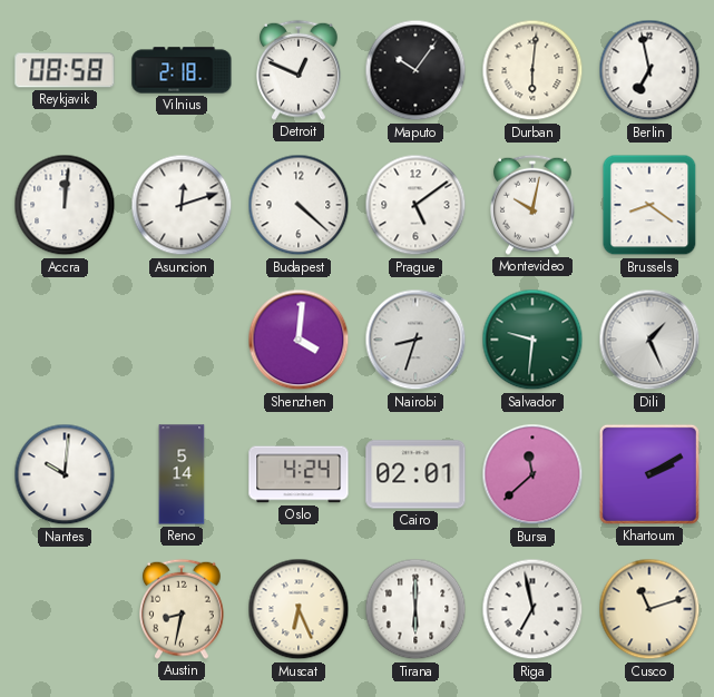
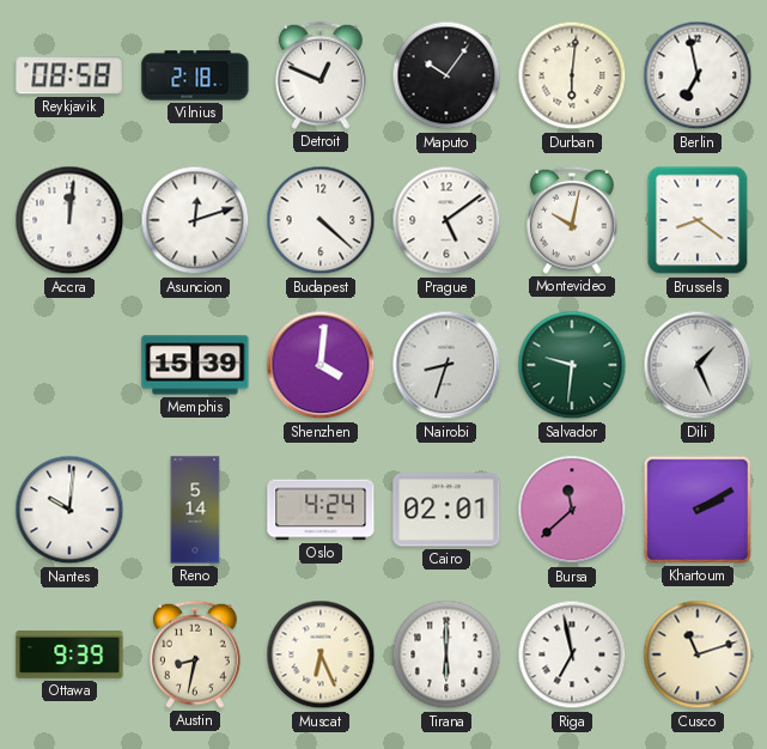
Memphis: none -> 15:39
Ottawa: none -> 9:39
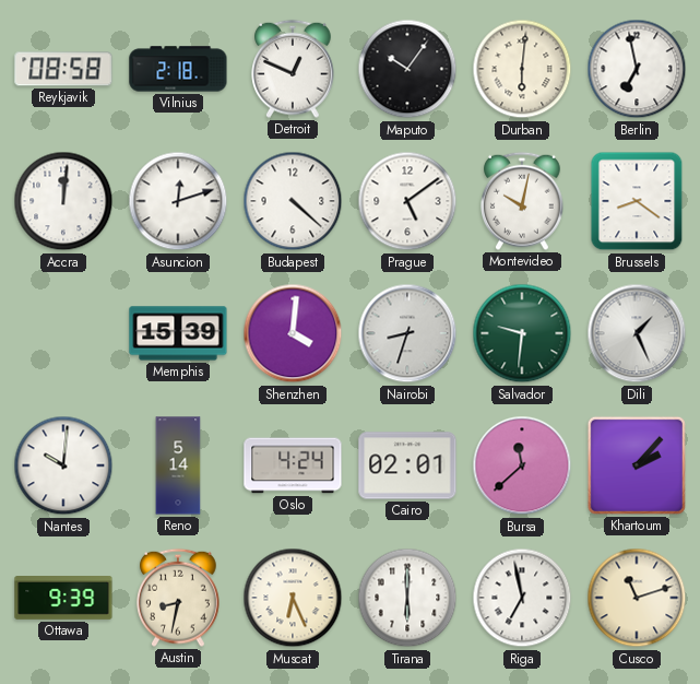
Khartoum: 2:10 -> 2:07
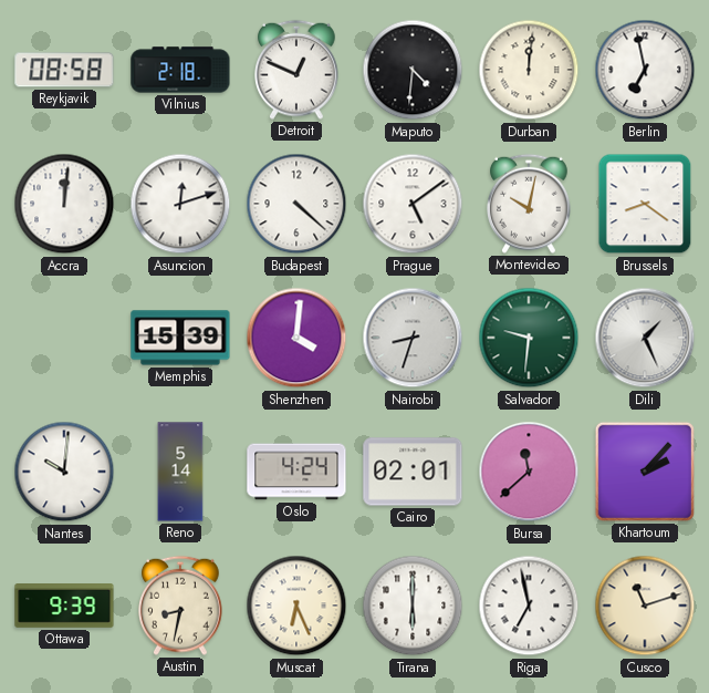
Maputo: 10:06 -> 4:31
Durban: 6:01 -> 12:01
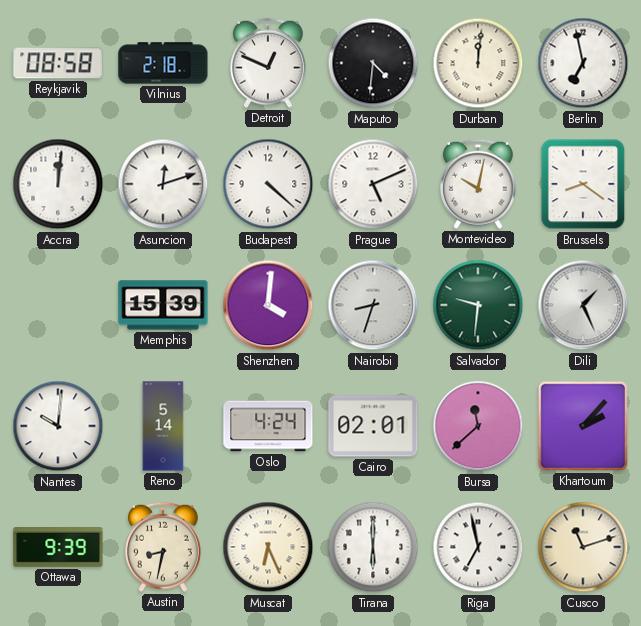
Prague: 5:09 -> 5:11
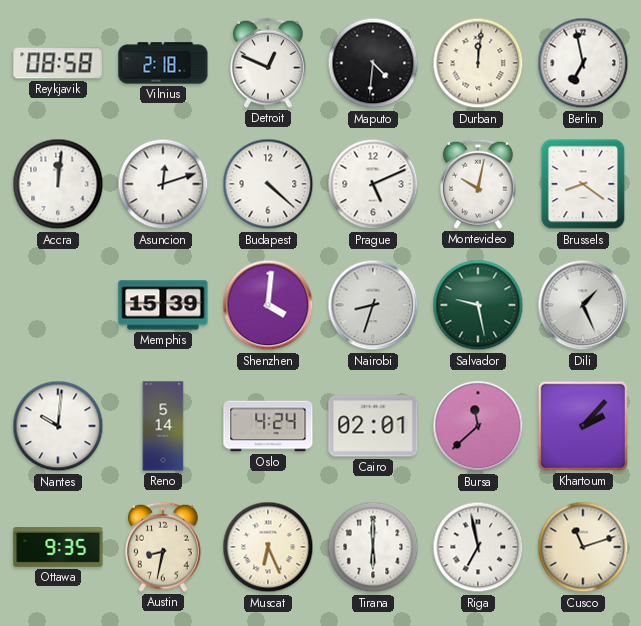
Salvador: 9:31 -> 9:28
Ottawa: 9:39 -> 9:35
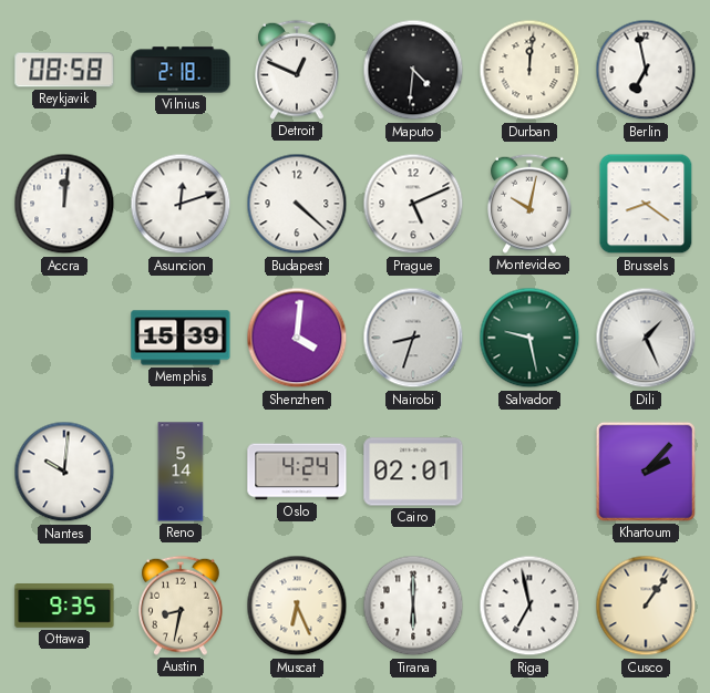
Bursa: 11:38 -> none
Cusco: 11:12 -> 1:06
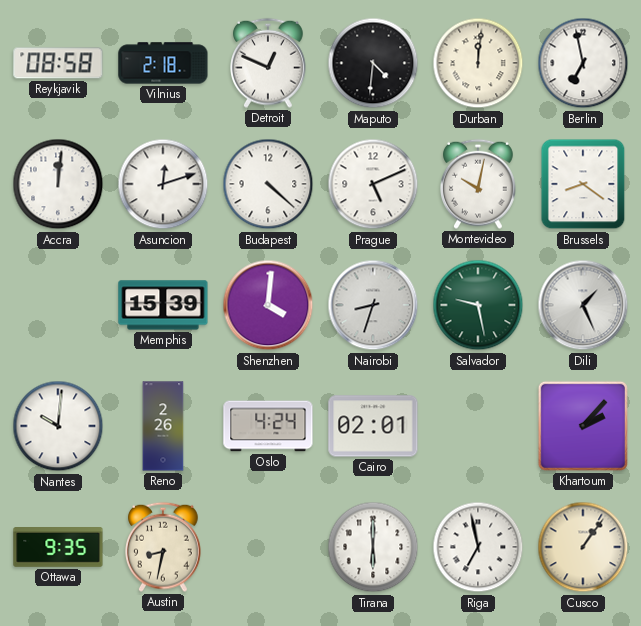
Reno: 5:14 -> 2:26
Muscat: 6:26 -> none
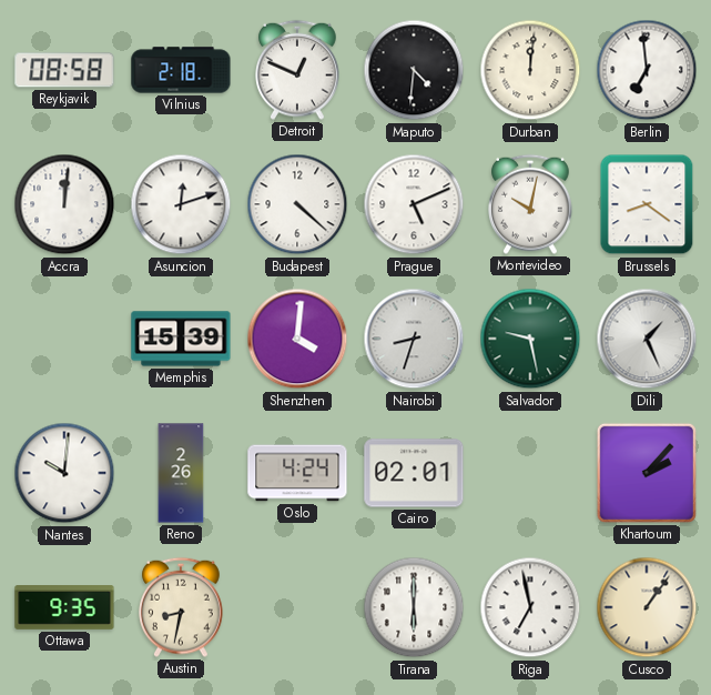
Berlin: 6:58 -> 6:59
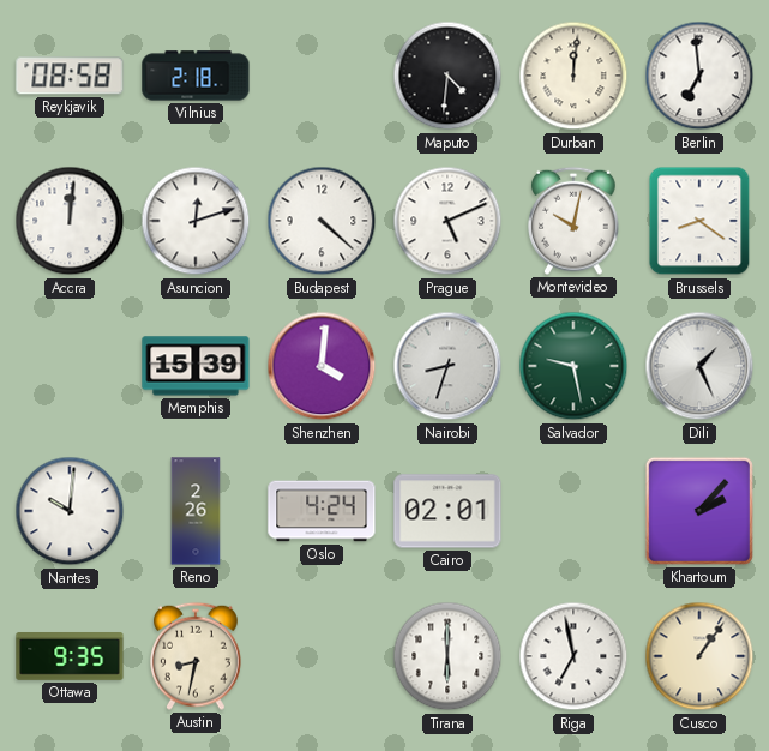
Detroit: 12:49 -> none
